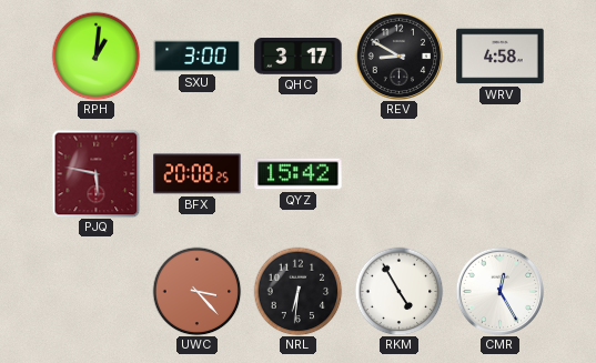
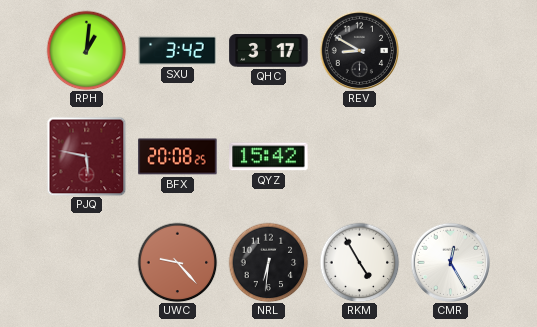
SXU: 3:00 -> 3:42
WRV: 4:58 -> none
UWC: 3:23 -> 9:23
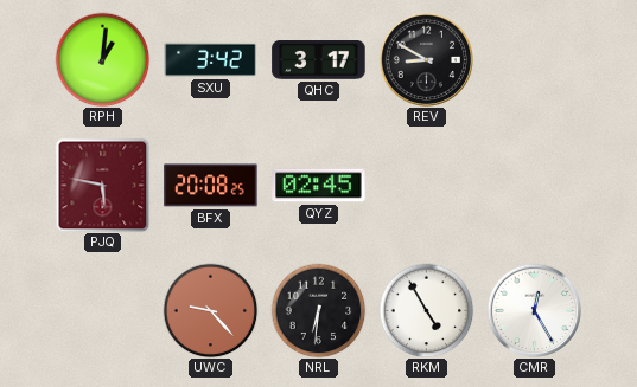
QYZ: 15:42 -> 02:45
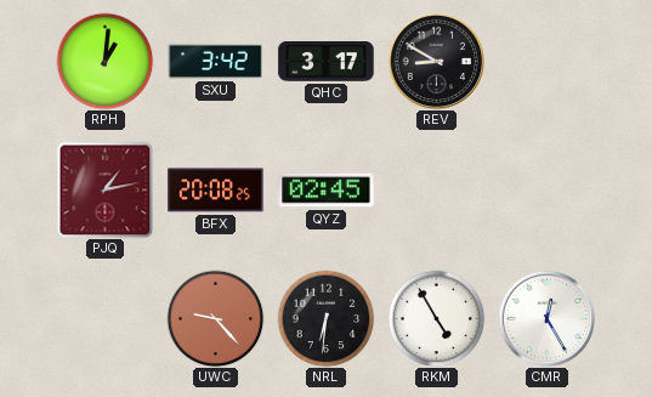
PJQ: 5:47 -> 1:13
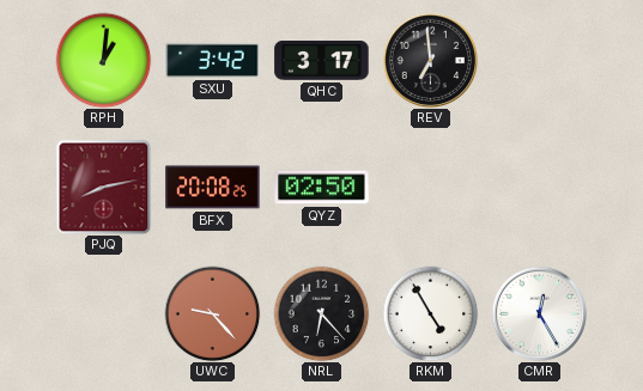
REV: 8:50 -> 6:59
PJQ: 1:13 -> 8:13
QYZ: 02:45 -> 02:50
NRL: 6:31 -> 6:23
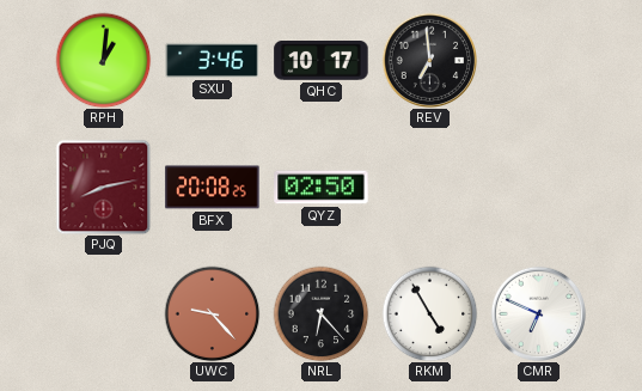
SXU: 3:42 -> 3:46
QHC: 3:17 -> 10:17
CMR: 12:25 -> 6:49
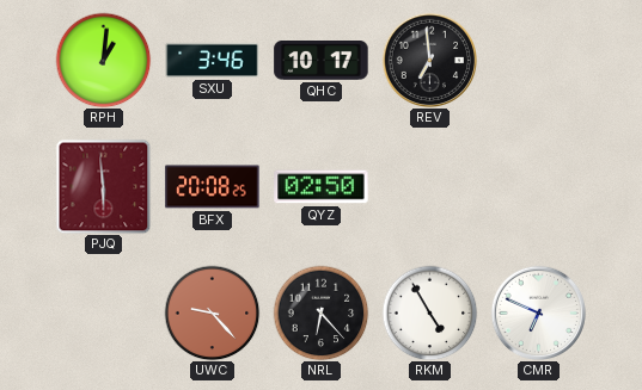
PJQ: 8:13 -> 5:59
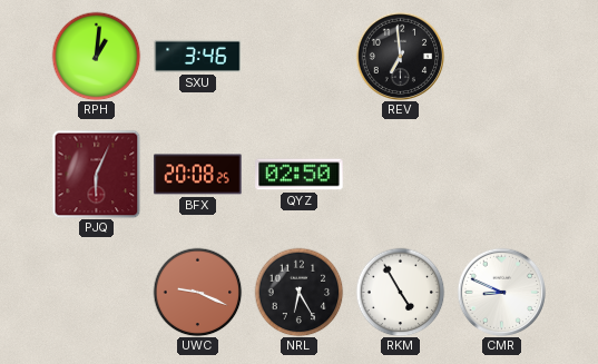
QHC: 10:17 -> none
PJQ: 5:59 -> 6:04
UWC: 9:23 -> 9:19
NRL: 6:23 -> 6:25
CMR: 6:49 -> 8:49
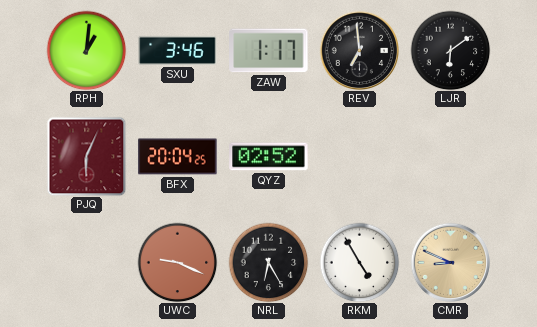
ZAW: none -> 1:17
LJR: none -> 6:09
BFX: 20:08 -> 20:04
QYZ: 02:50 -> 02:52
CMR dial: white -> champagne
